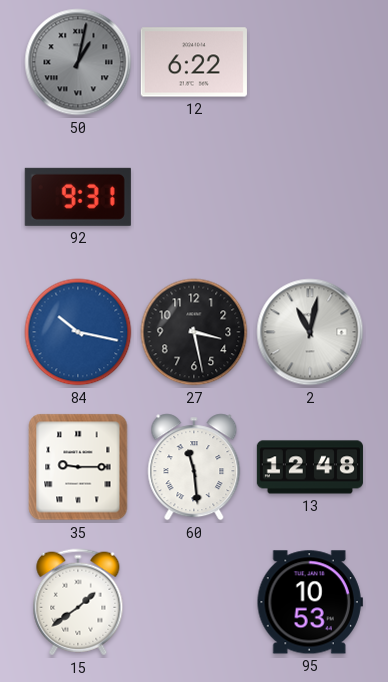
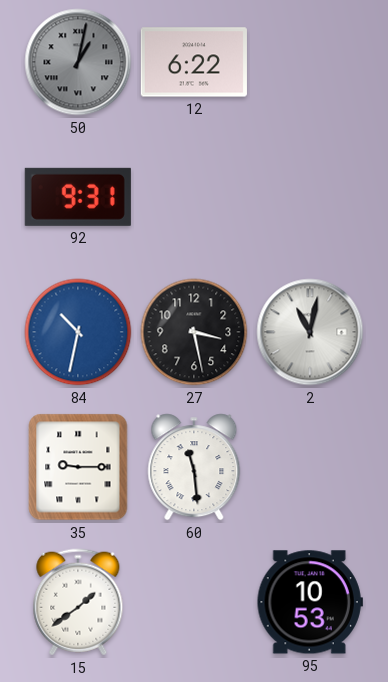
84: 10:17 -> 10:32
13: 12:48 -> none
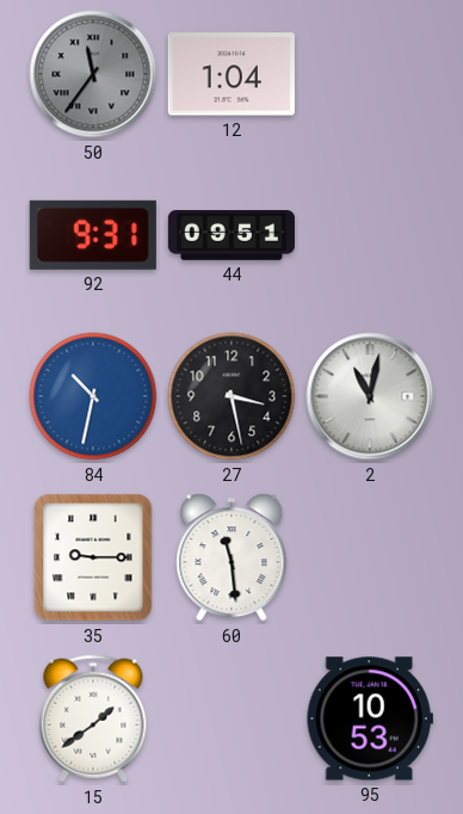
50: 1:02 -> 11:36
12: 6:22 -> 1:04
44: none -> 09:51
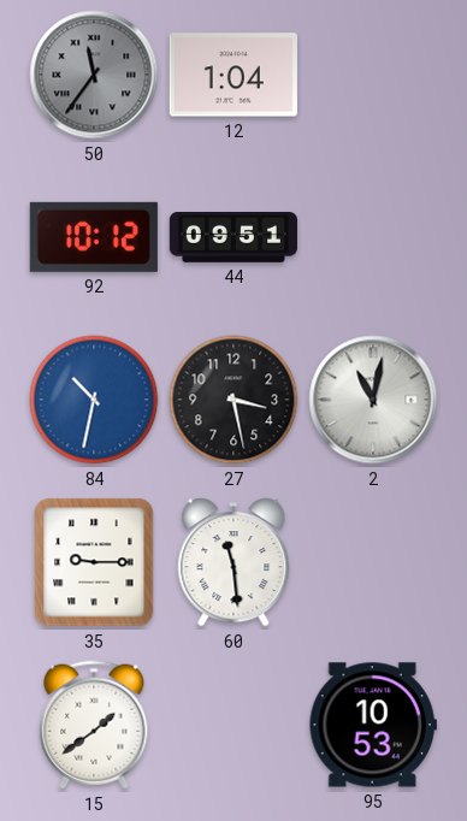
92: 9:31 -> 10:12
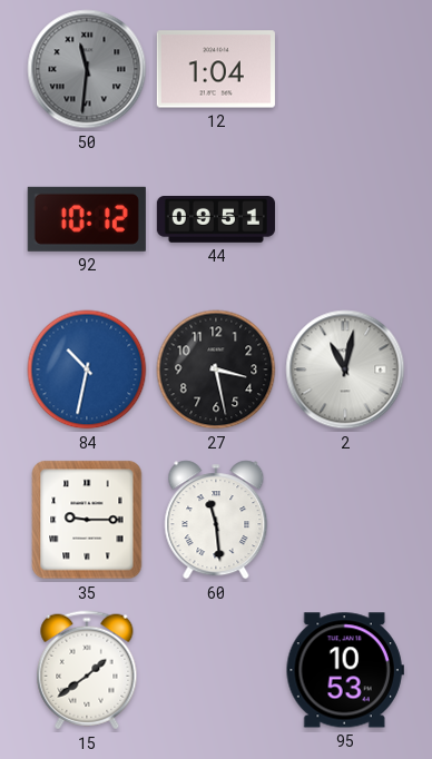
50: 11:36 -> 11:31
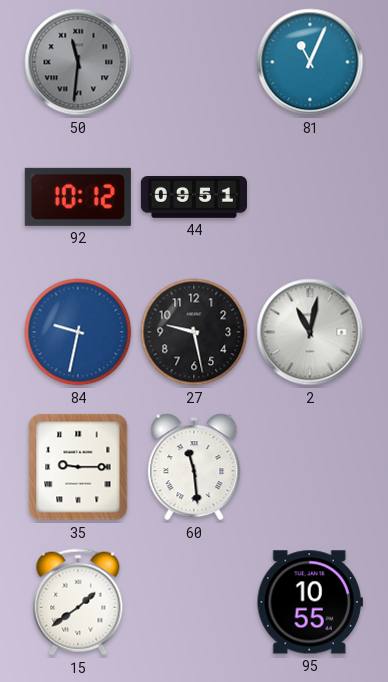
12: 1:04 -> none
81: none -> 11:04
84: 10:32 -> 9:32
27: 3:28 -> 9:28
95: 10:53 -> 10:55
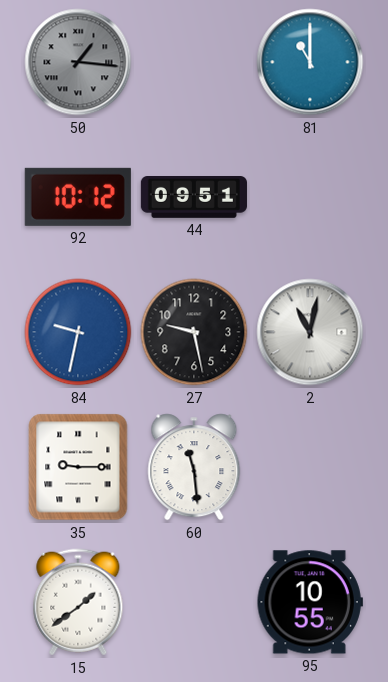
50: 11:31 -> 1:16
81: 11:04 -> 11:00
